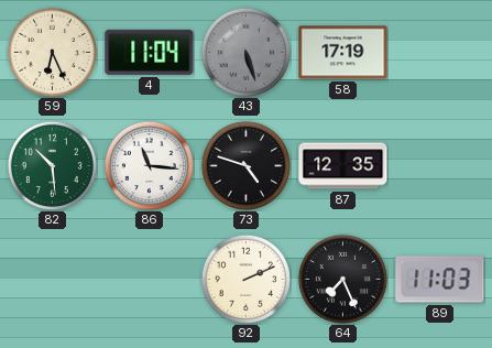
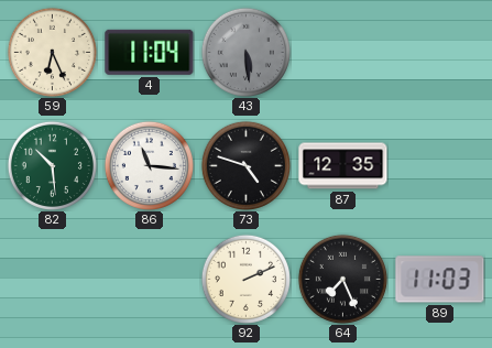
43: 5:27 -> 5:29
58: 17:19 -> none
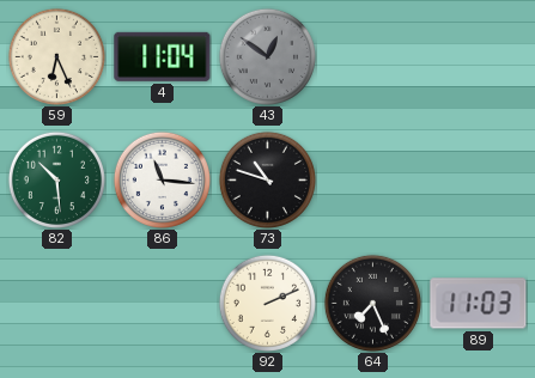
43: 5:29 -> 12:51
73: 4:48 -> 10:48
87: 12:35 -> none
